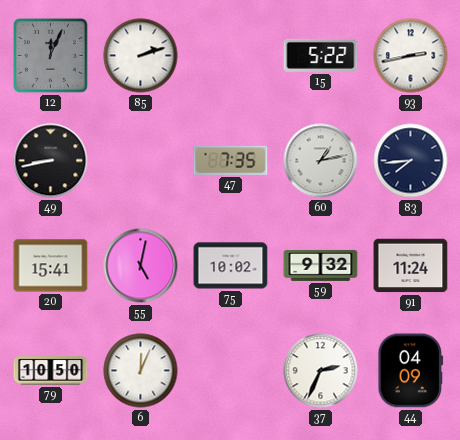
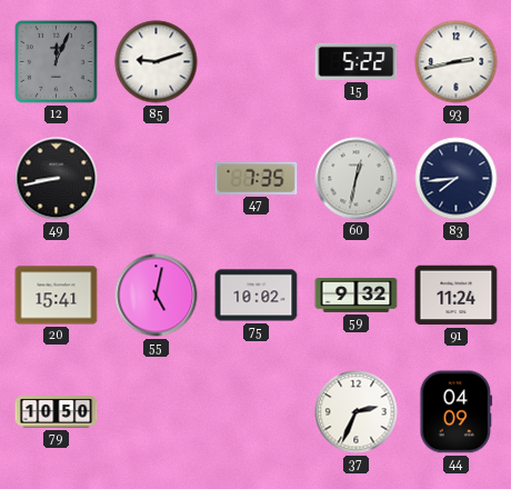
85: 2:12 -> 9:12
60: 1:13 -> 12:32
6: 12:04 -> none
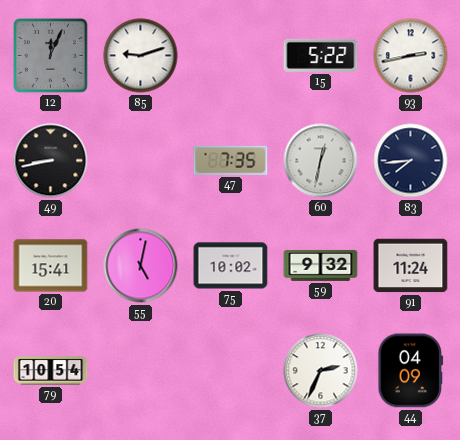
79: 10:50 -> 10:54
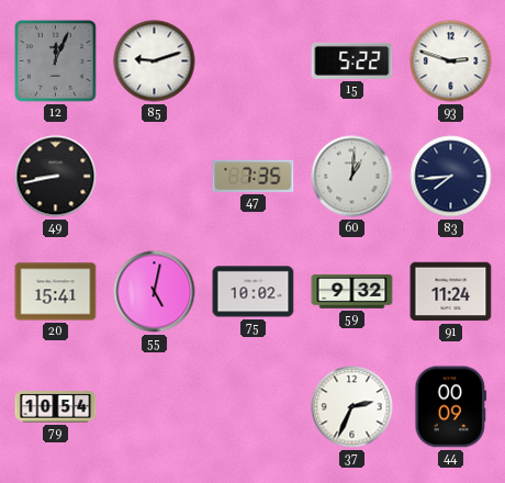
93: 2:43 -> 2:48
60: 12:32 -> 1:01
44: 04:09 -> 00:09
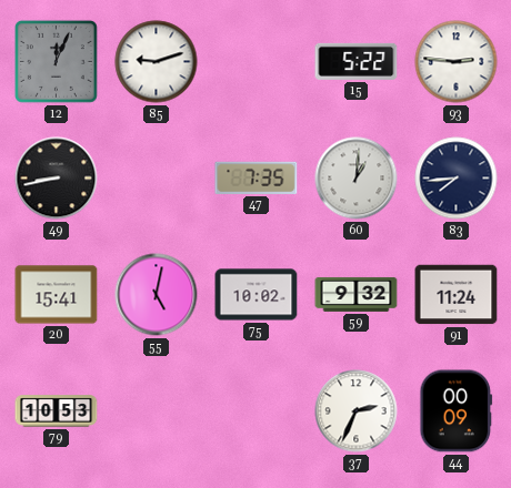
93: 2:48 -> 2:46
79: 10:54 -> 10:53
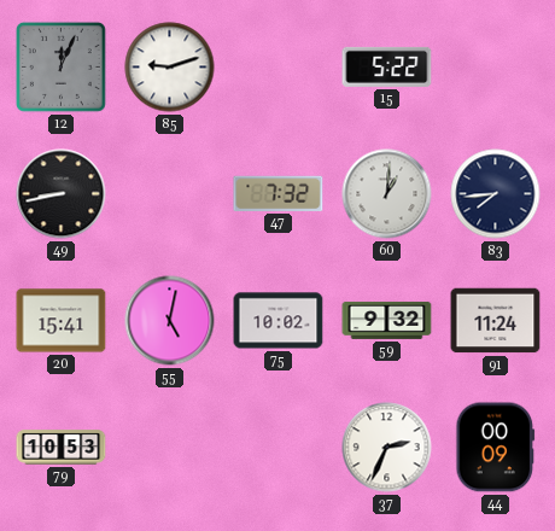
93: 2:46 -> none
47: 7:35 -> 7:32
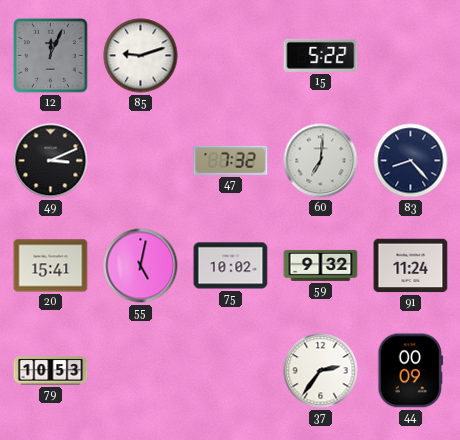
49: 8:43 -> 3:11
60: 1:01 -> 7:01
83: 7:44 -> 8:23
37: 2:34 -> 2:36
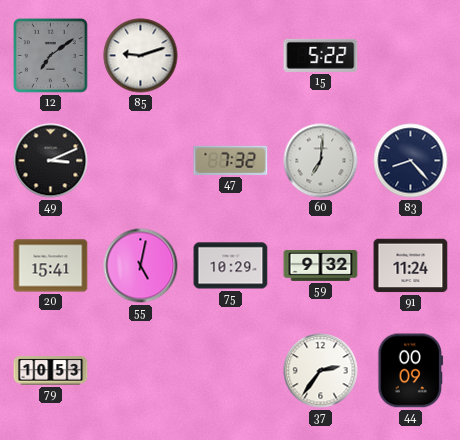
12: 12:04 -> 7:09
75: 10:02 -> 10:29
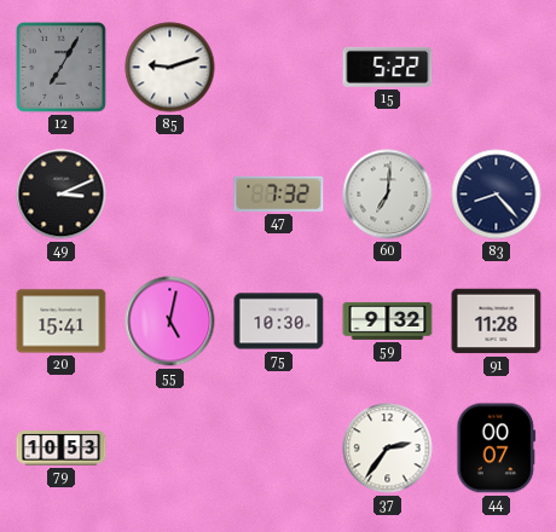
12: 7:09 -> 7:05
75: 10:29 -> 10:30
91: 11:24 -> 11:28
44: 00:09 -> 00:07
